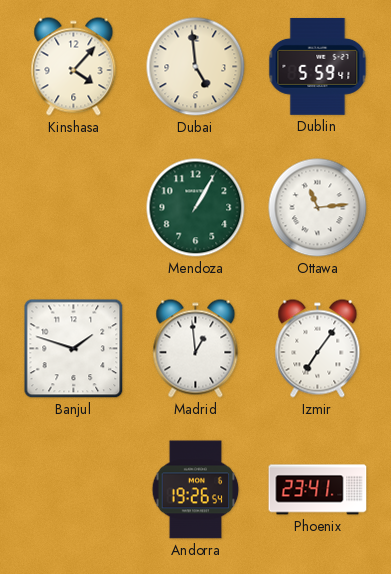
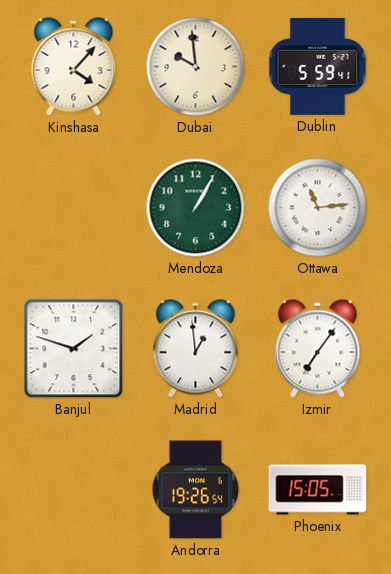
Dubai: 4:59 -> 9:59
Phoenix: 23:41 -> 15:05
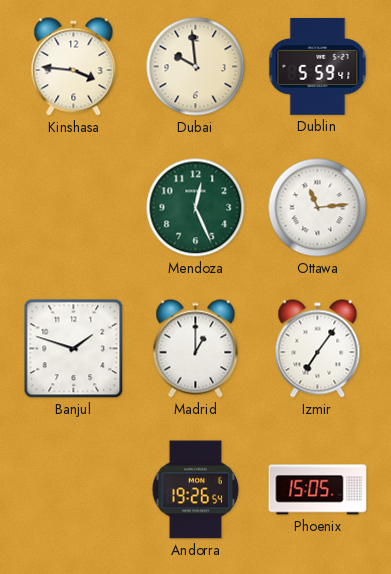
Kinshasa: 4:07 -> 3:46
Mendoza: 1:05 -> 12:26
Madrid: 12:59 -> 1:00
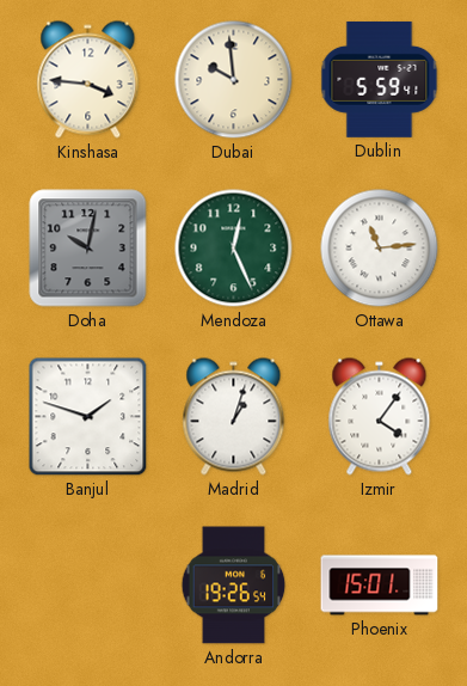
Doha: none -> 10:02
Madrid: 1:00 -> 1:03
Izmir: 7:06 -> 4:06
Phoenix: 15:05 -> 15:01
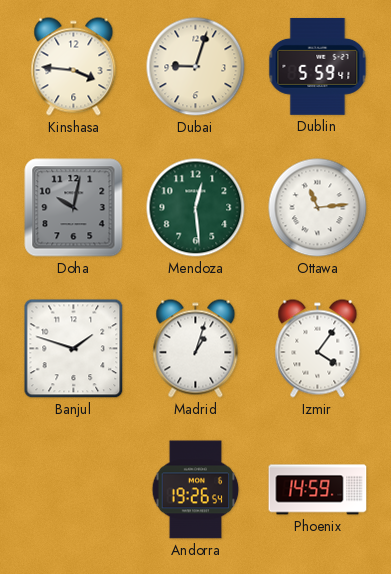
Dubai: 9:59 -> 9:03
Mendoza: 12:26 -> 12:29
Phoenix: 15:01 -> 14:59
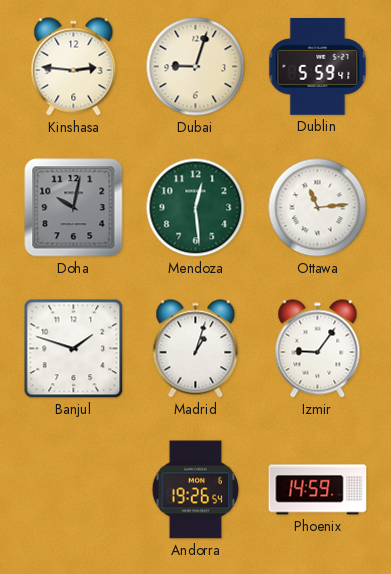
Kinshasa: 3:46 -> 2:46
Izmir: 4:06 -> 9:06
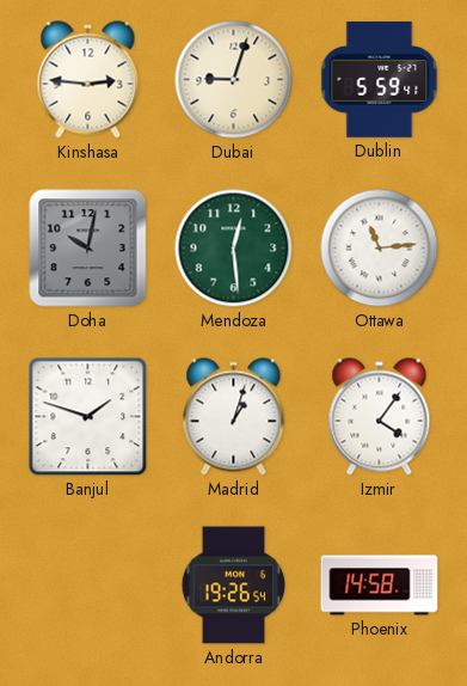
Izmir: 9:06 -> 4:06
Phoenix: 14:59 -> 14:58
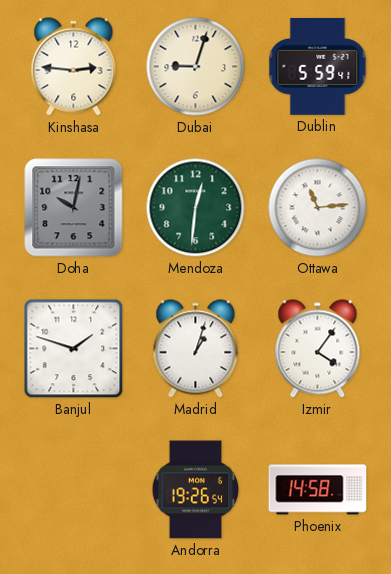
Mendoza: 12:29 -> 12:31
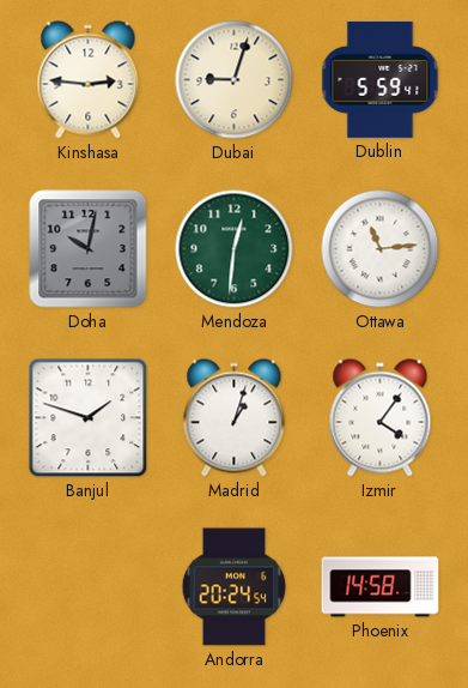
Andorra: 19:26 -> 20:24
